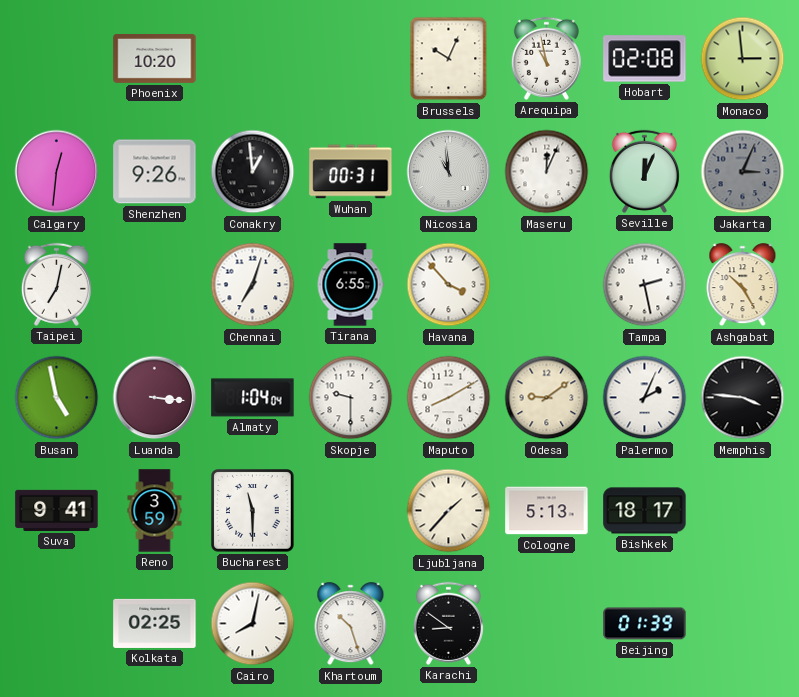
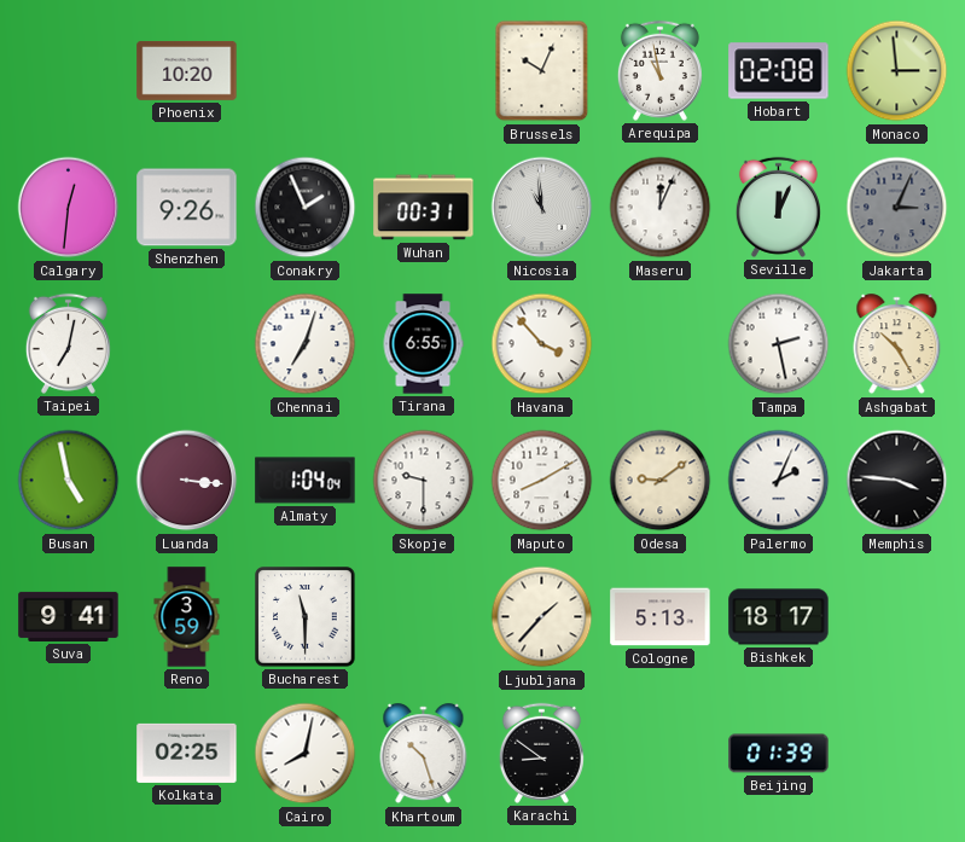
Conakry: 12:59 -> 1:56
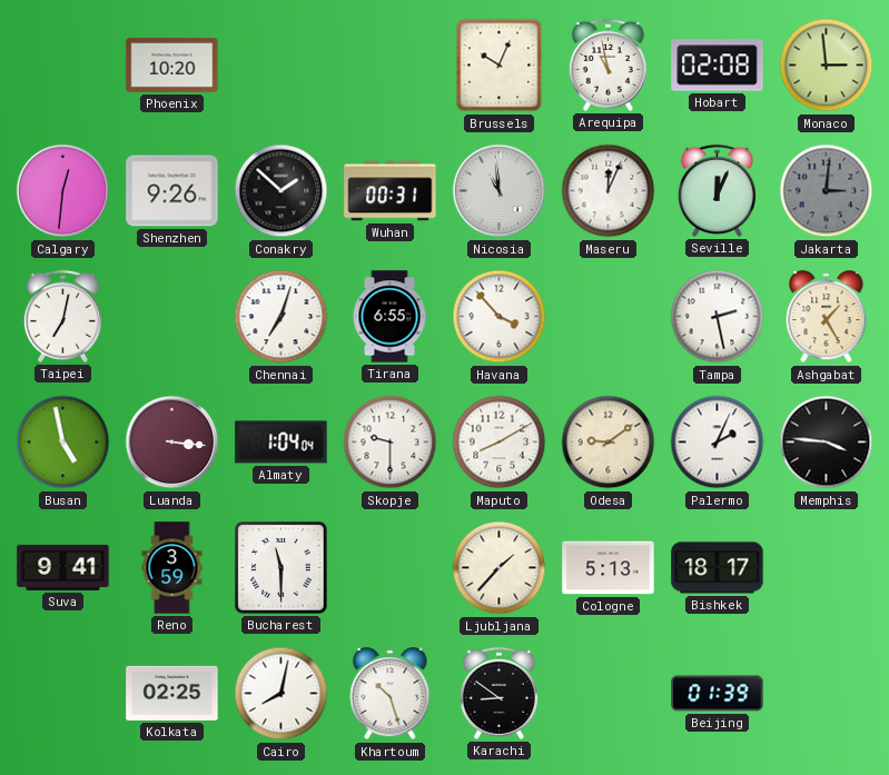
Conakry: 1:56 -> 1:52
Jakarta: 3:04 -> 3:01
Ashgabat: 10:25 -> 1:25
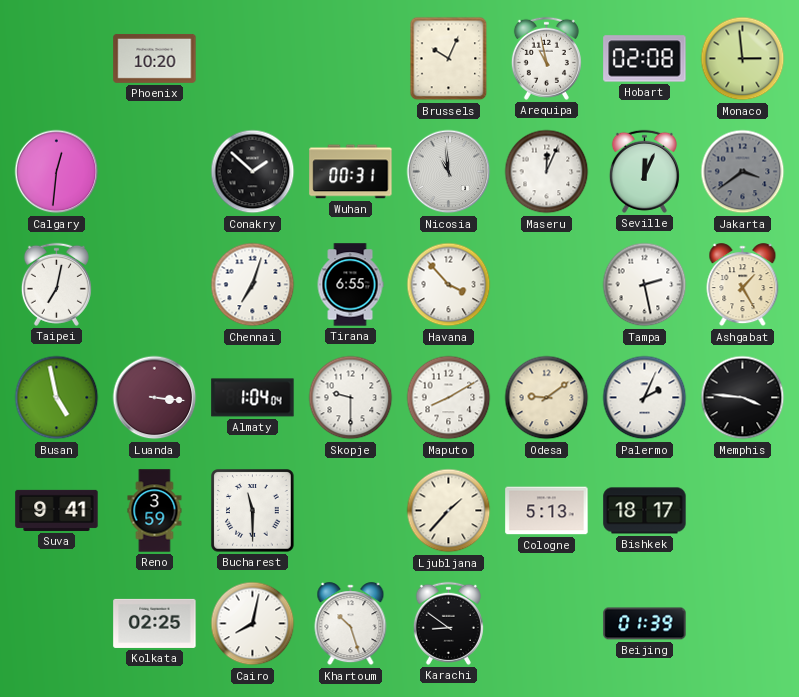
Shenzhen: 9:26 -> none
Jakarta: 3:01 -> 3:39
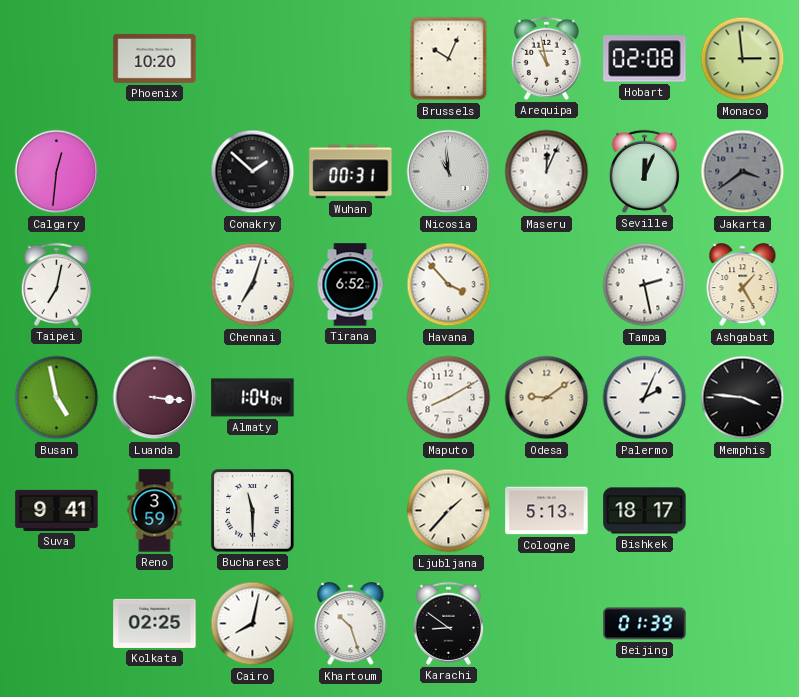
Tirana: 6:55 -> 6:52
Skopje: 9:30 -> none
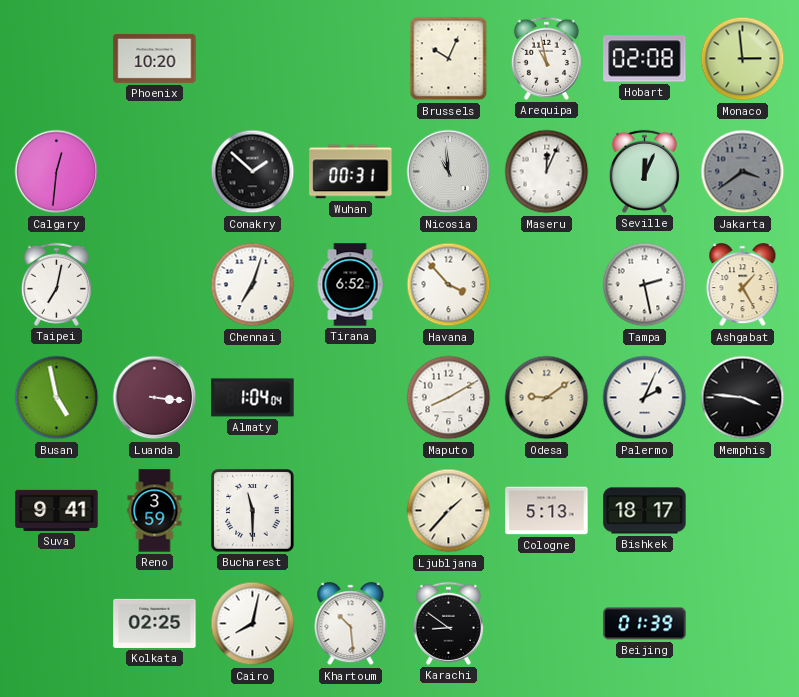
Khartoum: 10:27 -> 10:29
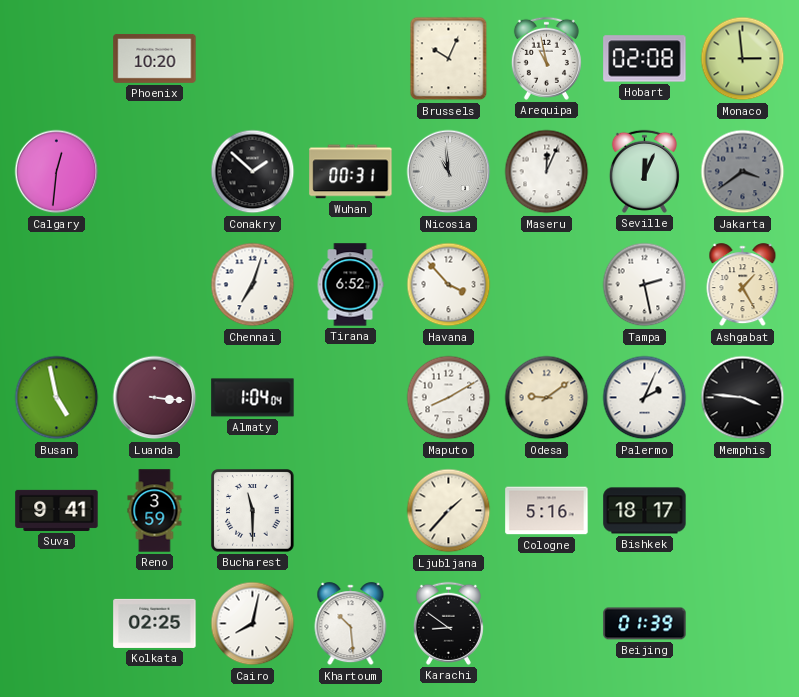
Taipei: 7:02 -> none
Cologne: 5:13 -> 5:16
